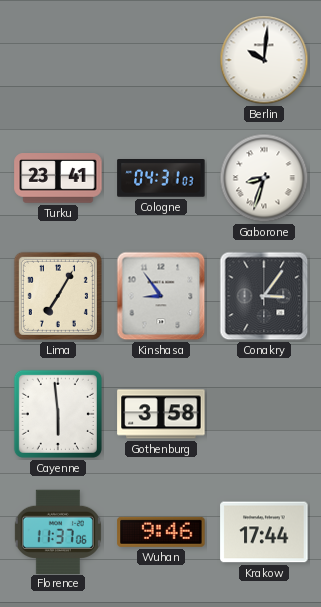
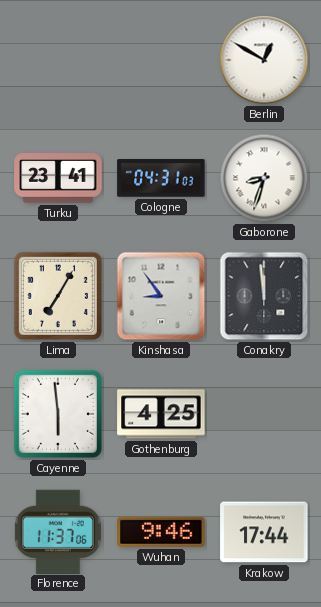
Berlin: 10:01 -> 12:50
Conakry: 3:06 -> 11:59
Gothenburg: 3:58 -> 4:25
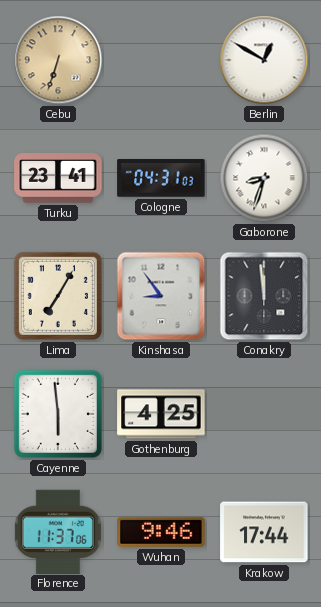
Cebu: none -> 6:33
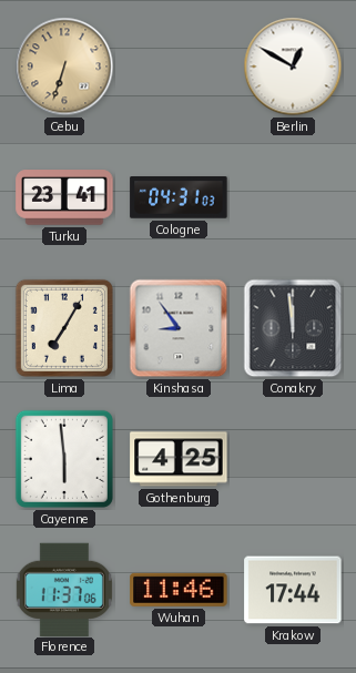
Gaborone: 8:33 -> none
Wuhan: 9:46 -> 11:46
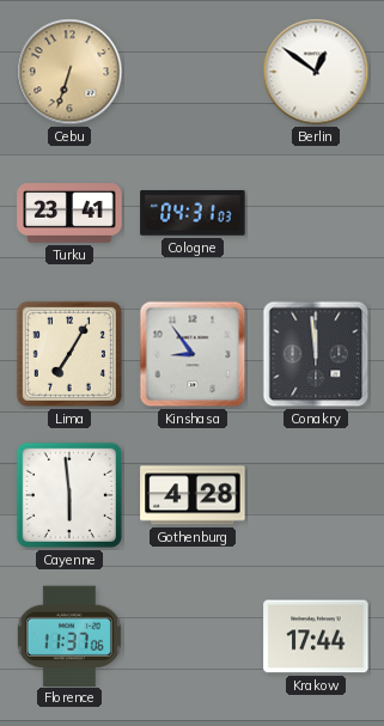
Berlin: 12:50 -> 12:51
Gothenburg: 4:25 -> 4:28
Wuhan: 11:46 -> none
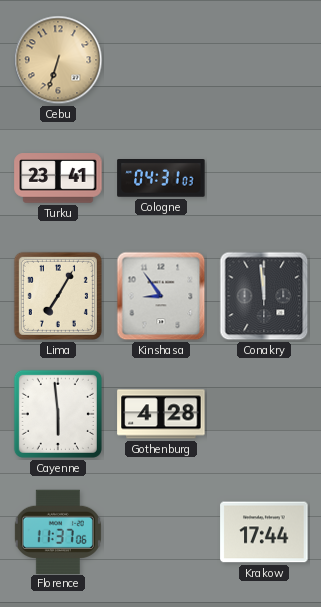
Berlin: 12:51 -> none
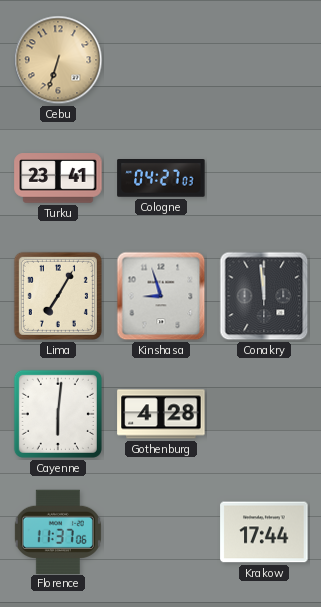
Cologne: 04:31 -> 04:27
Kinshasa: 8:54 -> 8:57
Cayenne: 5:59 -> 6:01
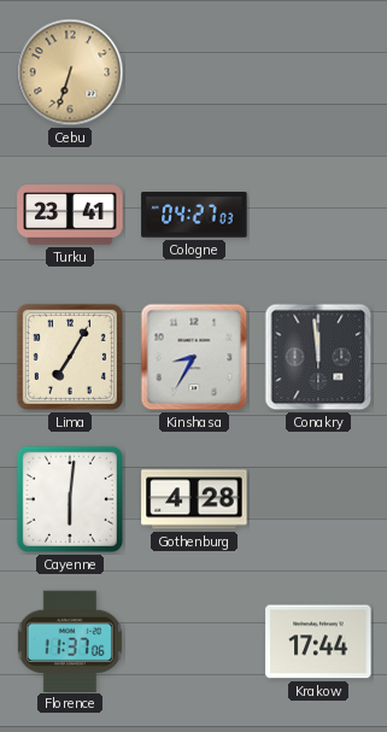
Kinshasa: 8:57 -> 8:35
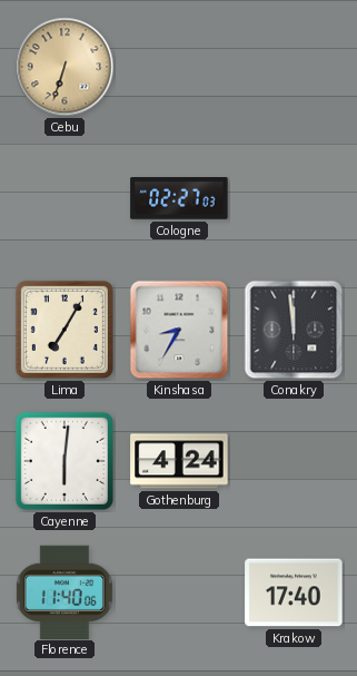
Turku: 23:41 -> none
Cologne: 04:27 -> 02:27
Gothenburg: 4:28 -> 4:24
Florence: 11:37 -> 11:40
Krakow: 17:44 -> 17:40
